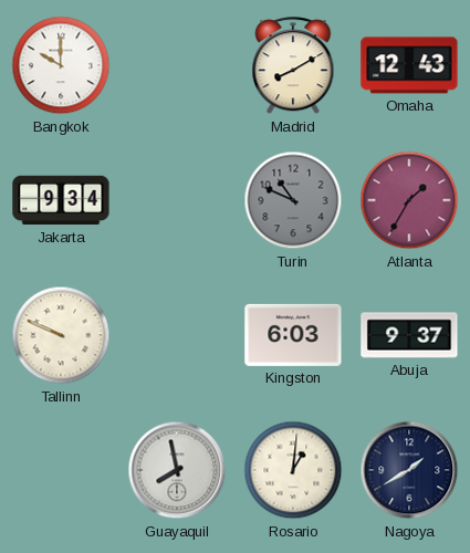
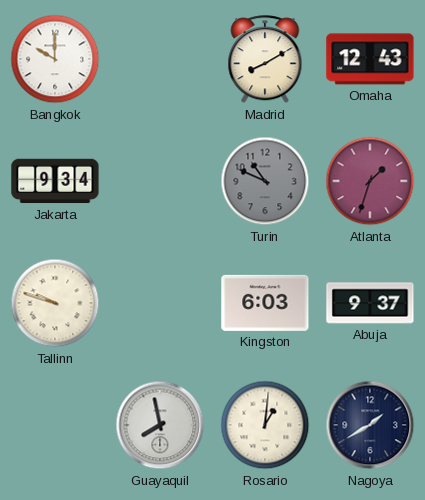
Atlanta: 1:35 -> 1:33
Tallinn: 9:49 -> 9:48
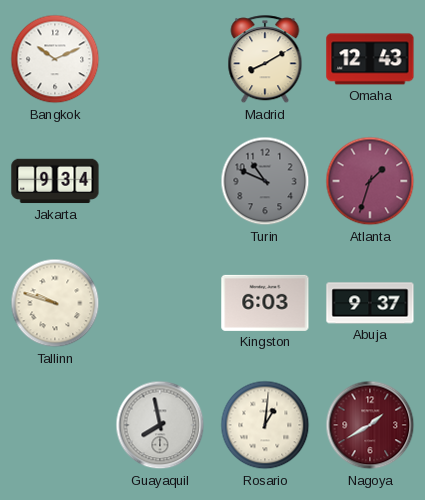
Bangkok: 10:00 -> 10:11
Nagoya dial: navy -> burgundy
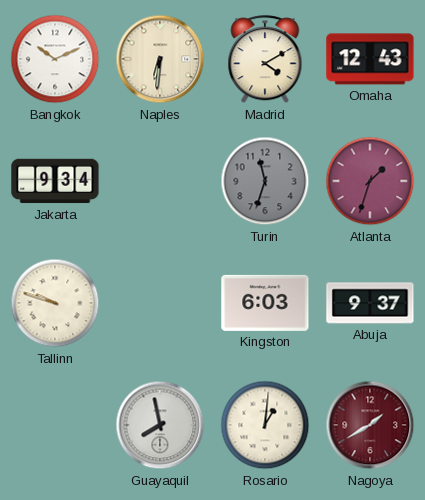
Naples: none -> 6:31
Madrid: 8:10 -> 4:10
Turin: 10:49 -> 11:33
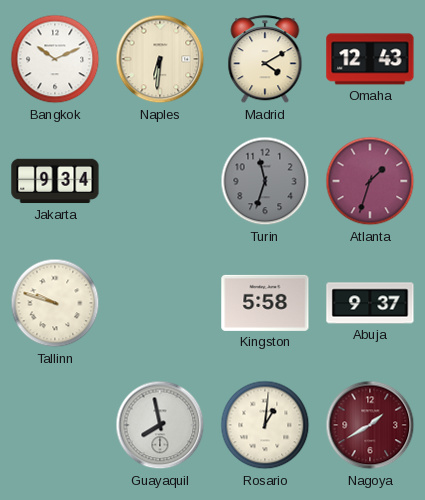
Kingston: 6:03 -> 5:58
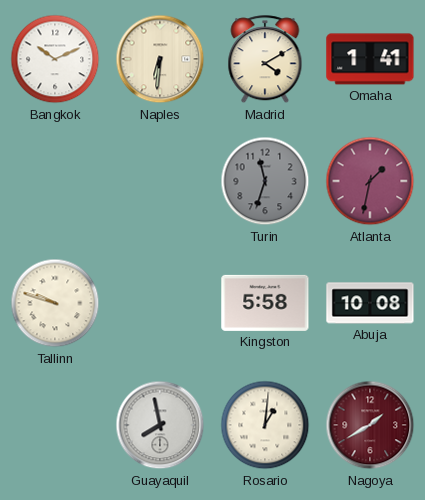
Omaha: 12:43 -> 1:41
Jakarta: 9:34 -> none
Atlanta: 1:33 -> 1:32
Abuja: 9:37 -> 10:08
